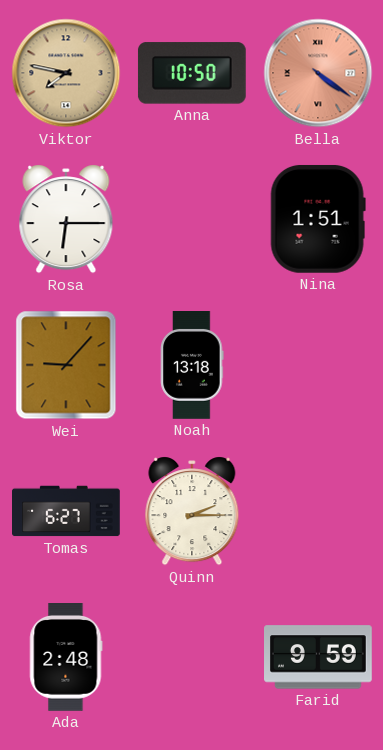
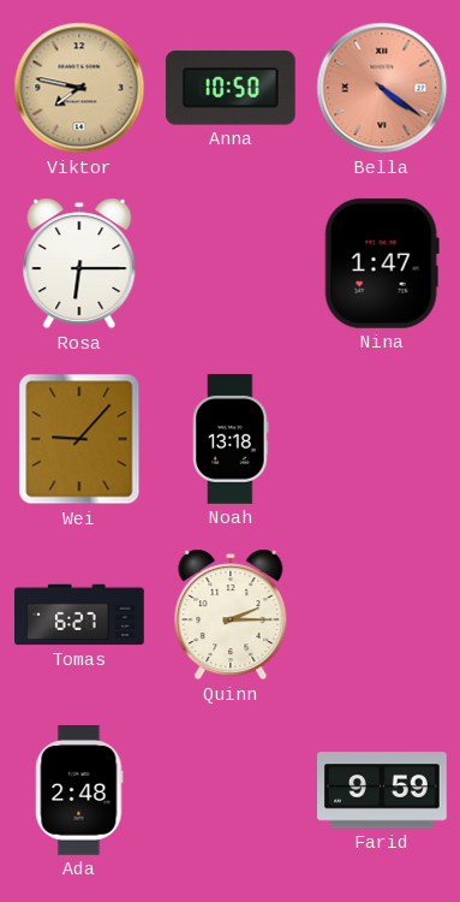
Nina: 1:51 -> 1:47
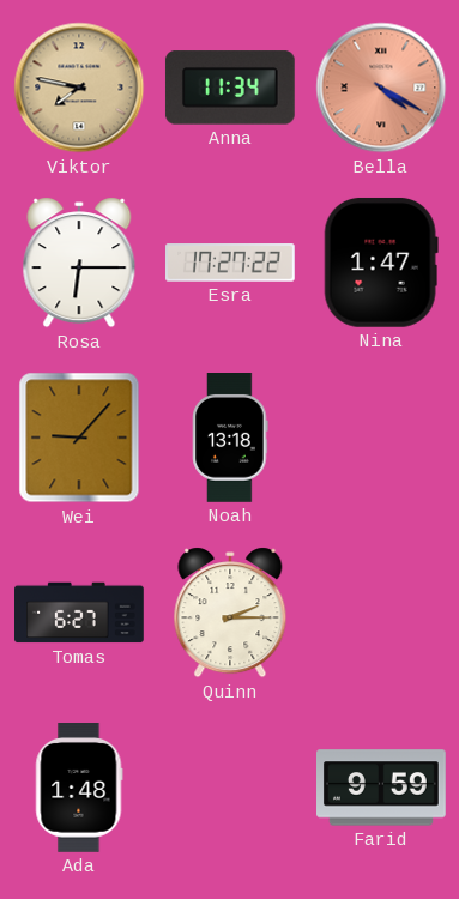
Anna: 10:50 -> 11:34
Bella: 4:21 -> 4:20
Esra: none -> 17:27
Ada: 2:48 -> 1:48
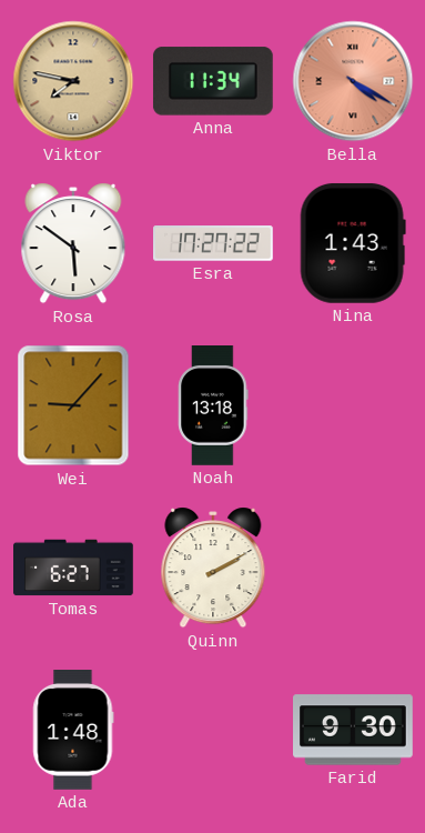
Rosa: 6:15 -> 5:51
Nina: 1:47 -> 1:43
Quinn: 2:15 -> 2:10
Farid: 9:59 -> 9:30
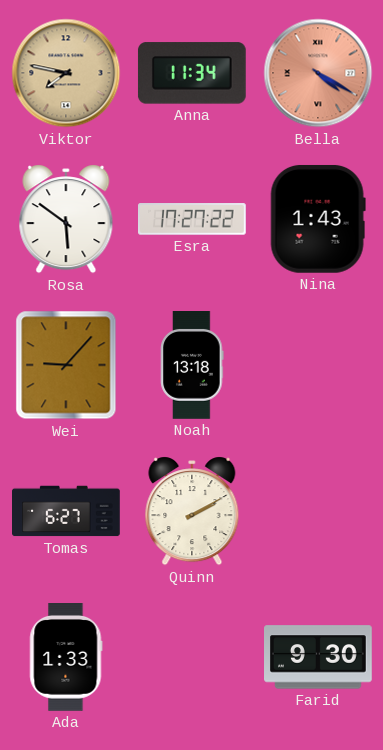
Ada: 1:48 -> 1:33
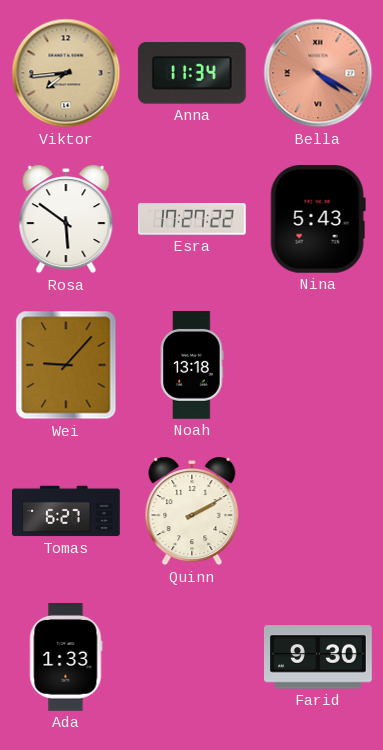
Viktor: 7:47 -> 7:44
Nina: 1:43 -> 5:43
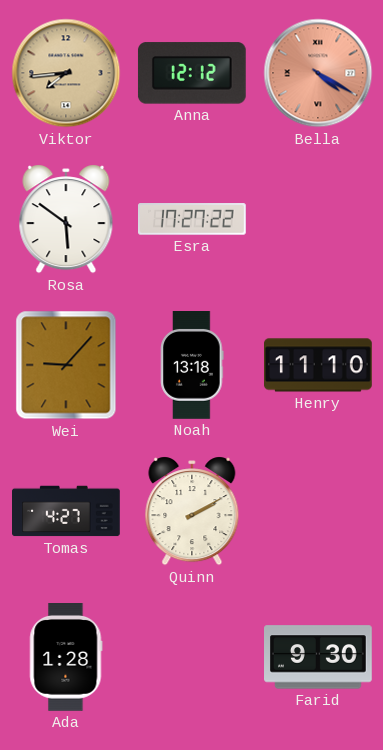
Anna: 11:34 -> 12:12
Nina: 5:43 -> none
Henry: none -> 11:10
Tomas: 6:27 -> 4:27
Ada: 1:33 -> 1:28
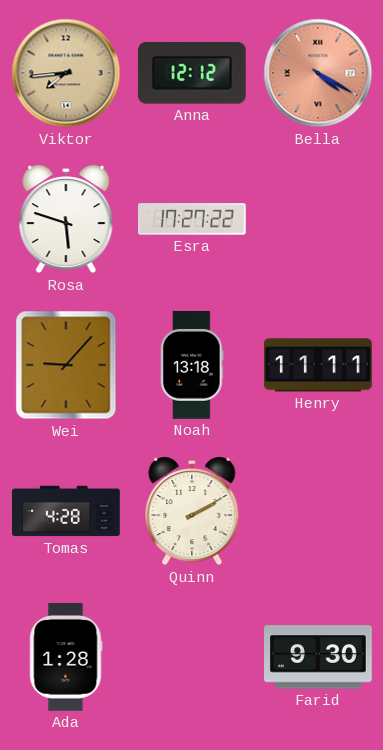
Rosa: 5:51 -> 5:48
Henry: 11:10 -> 11:11
Tomas: 4:27 -> 4:28
